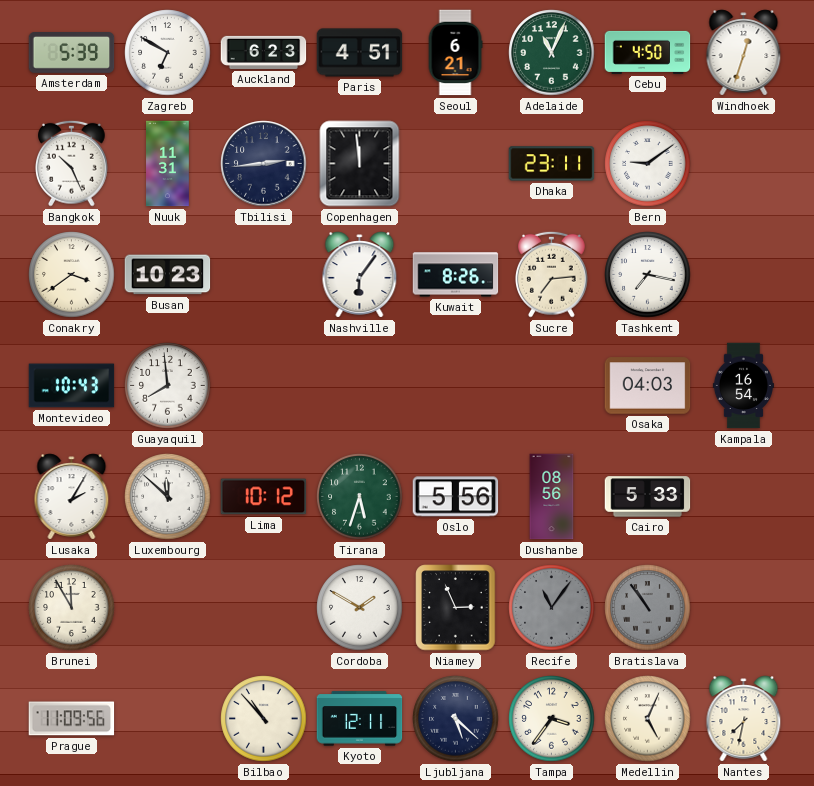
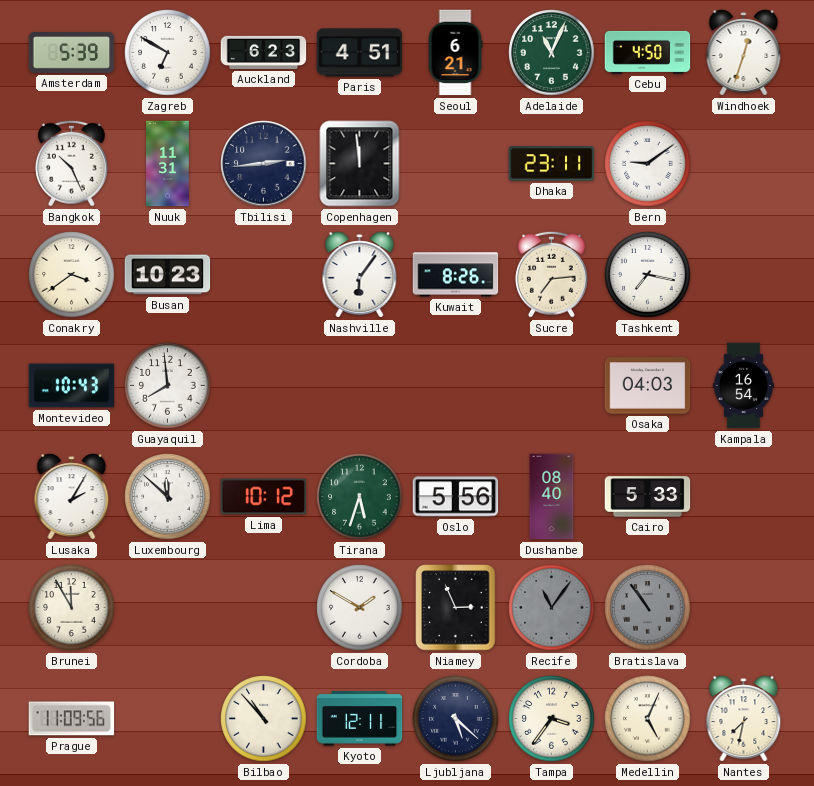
Dushanbe: 08:56 -> 08:40
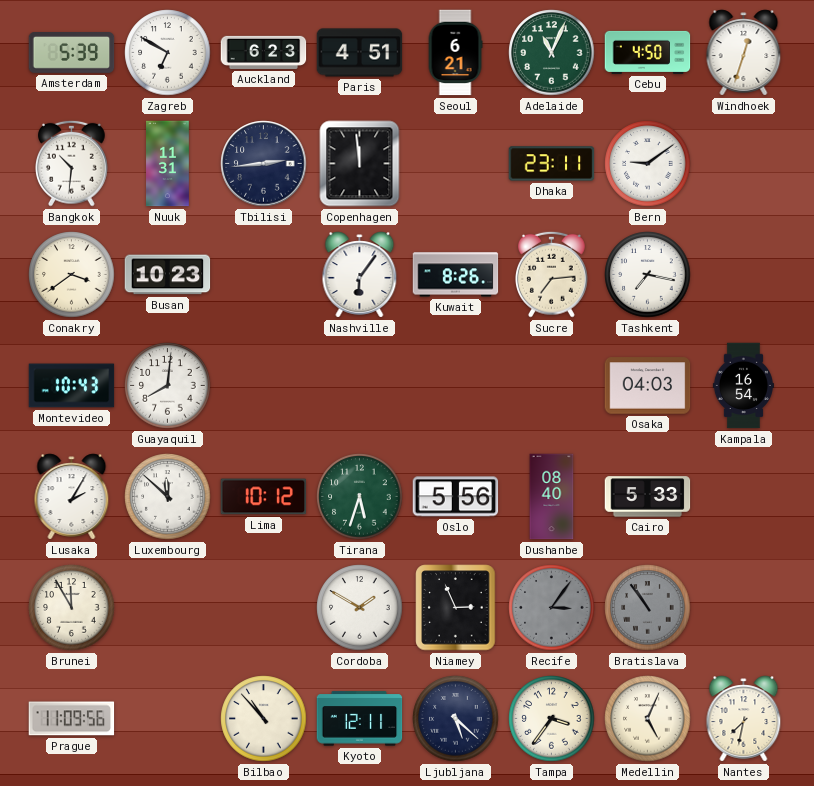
Bangkok: 10:26 -> 10:31
Guayaquil: 7:59 -> 8:01
Recife: 11:06 -> 3:06
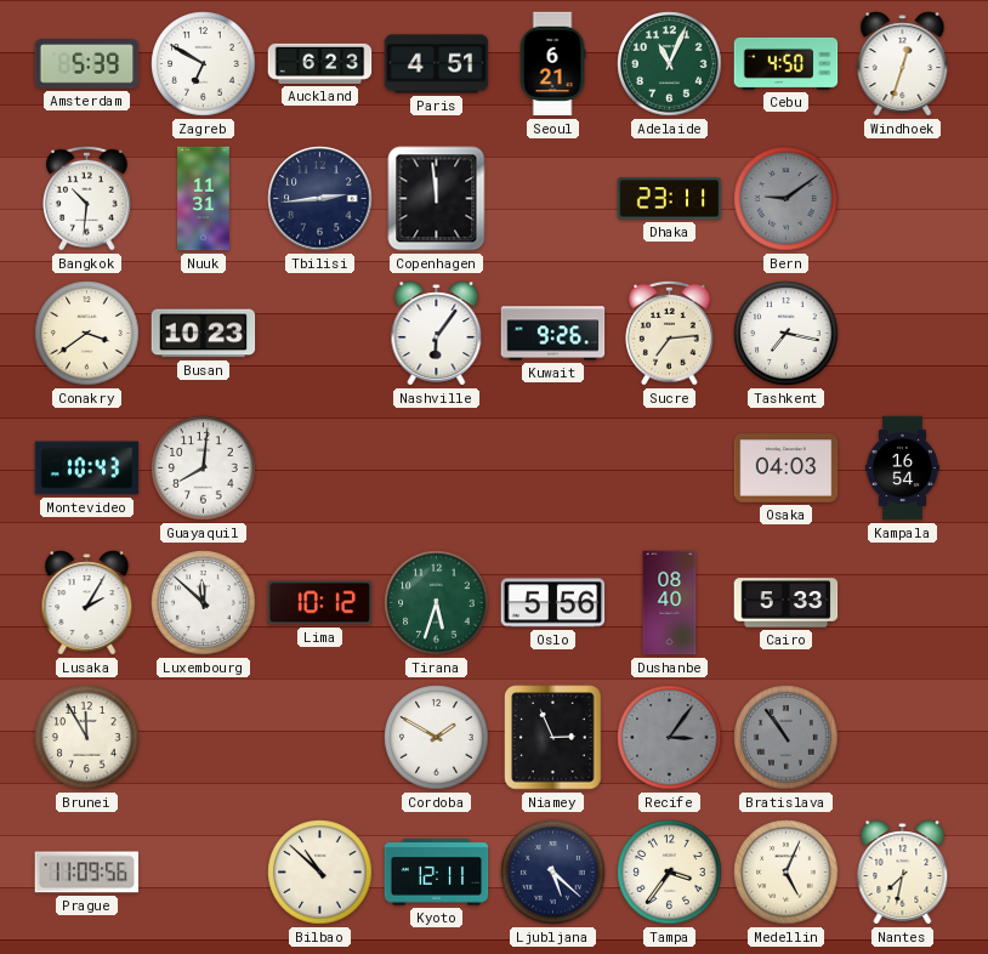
Bern dial: white -> grey
Kuwait: 8:26 -> 9:26
Bilbao: 10:53 -> 10:52
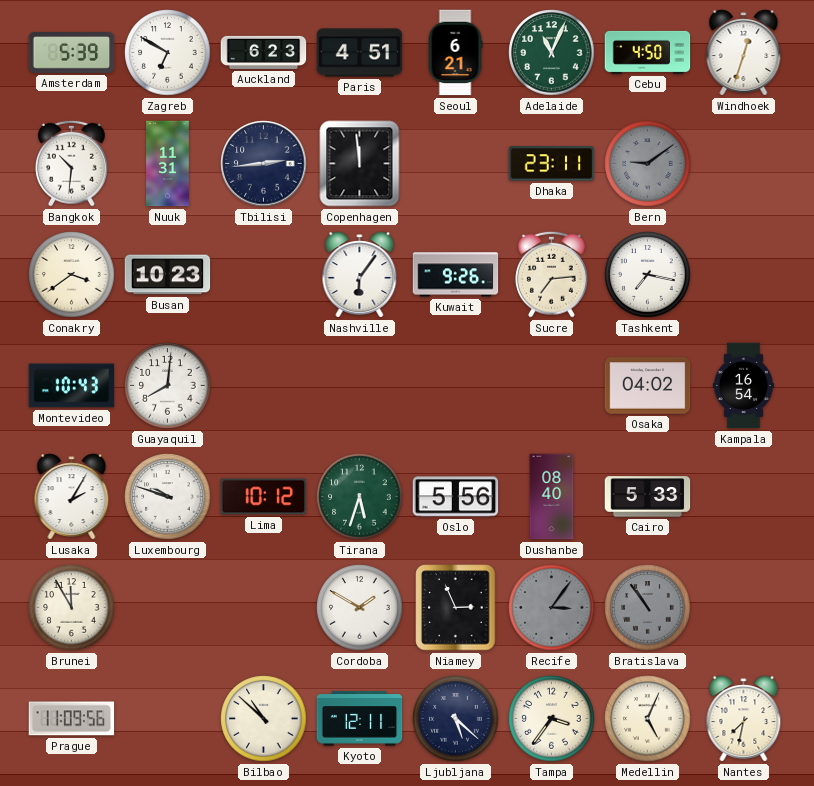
Osaka: 04:03 -> 04:02
Luxembourg: 11:52 -> 9:48
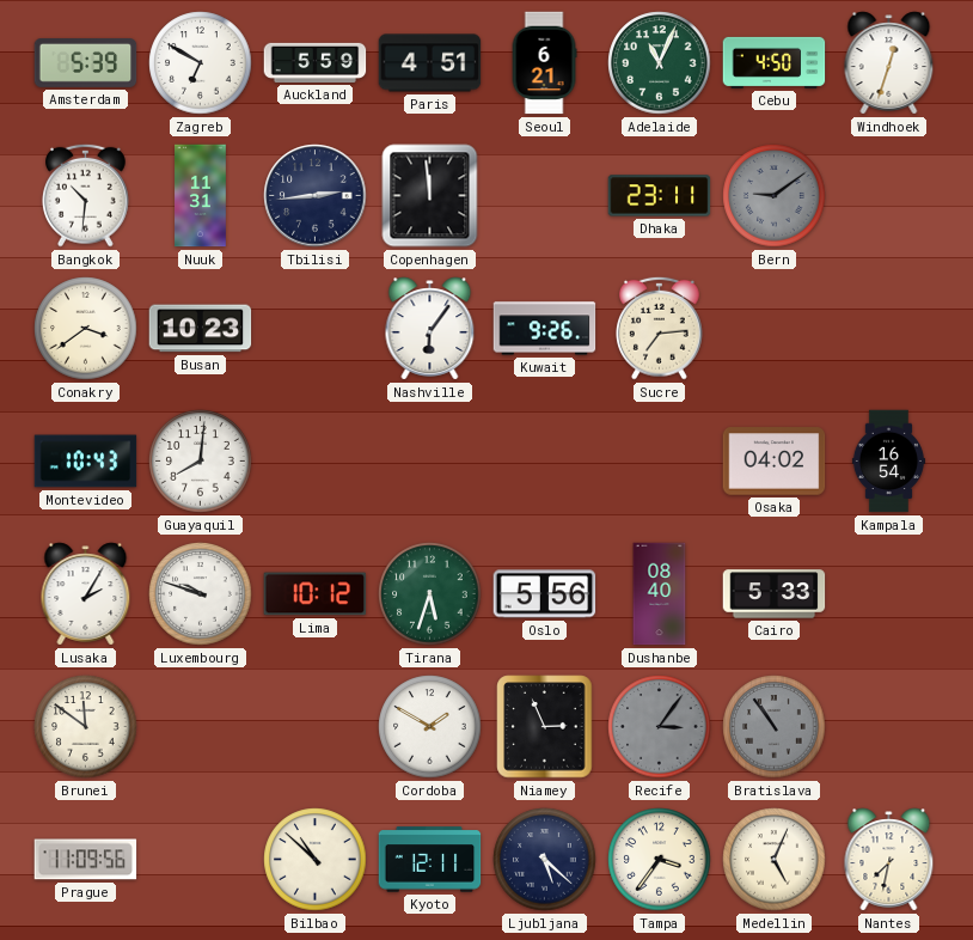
Auckland: 6:23 -> 5:59
Tashkent: 7:17 -> none
Brunei: 11:55 -> 11:51
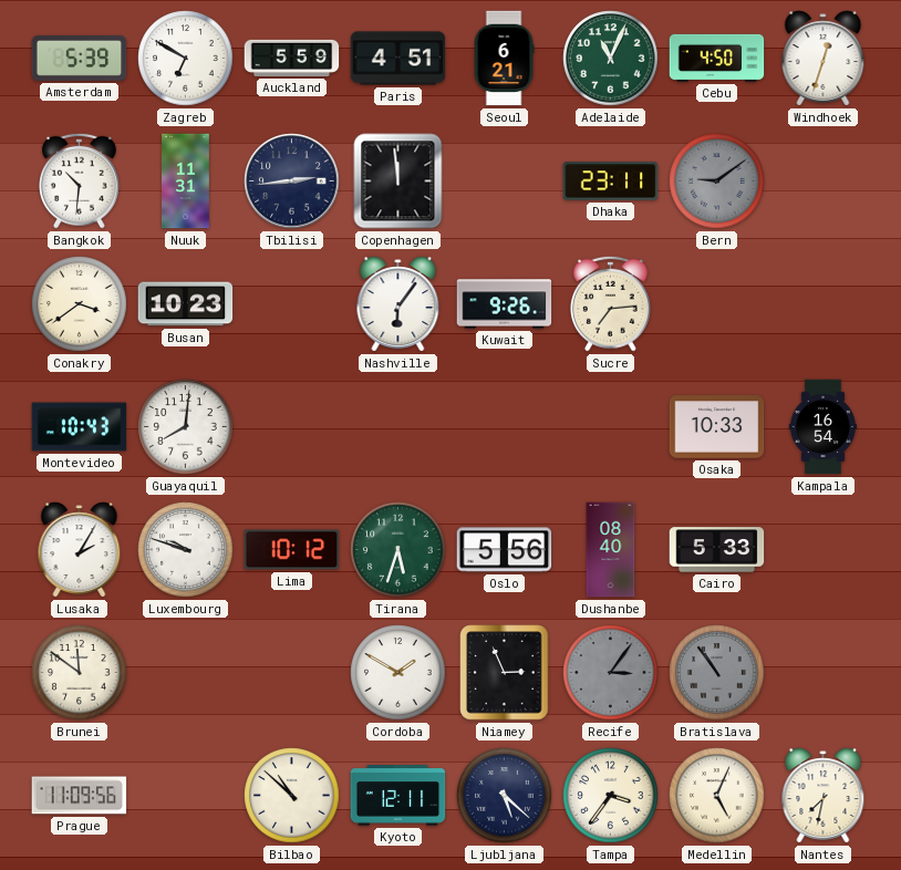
Osaka: 04:02 -> 10:33
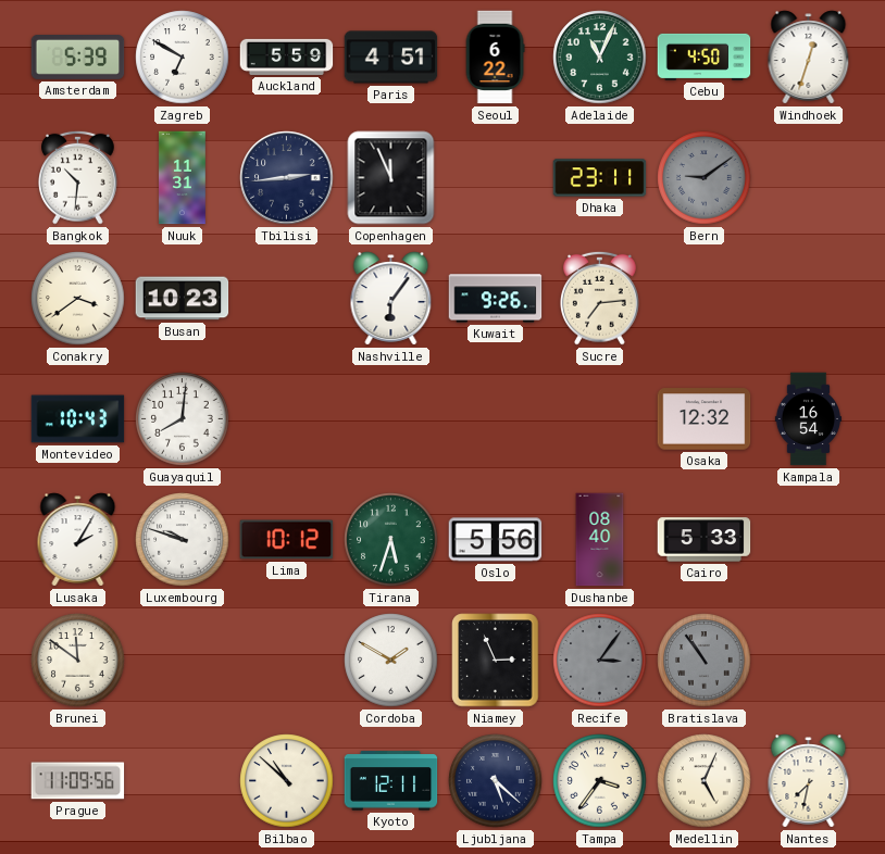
Seoul: 6:21 -> 6:22
Copenhagen: 11:59 -> 11:56
Osaka: 10:33 -> 12:32
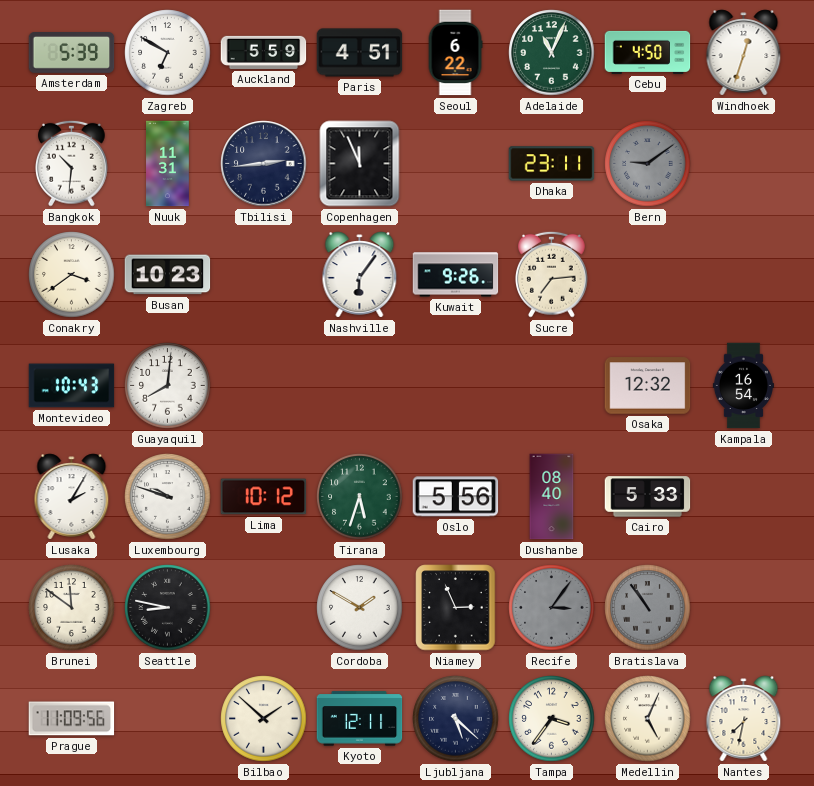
Seattle: none -> 8:47
Bilbao: 10:52 -> 1:52
